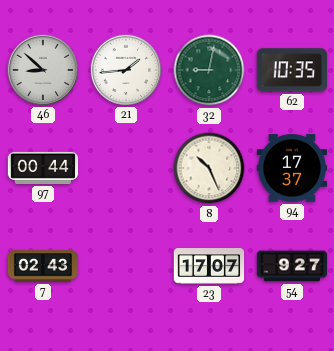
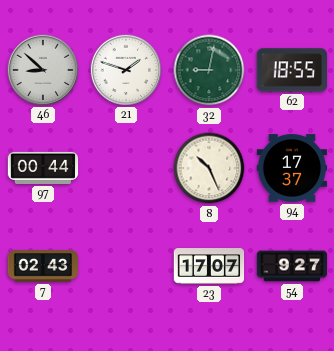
21: 1:44 -> 1:48
62: 10:35 -> 18:55
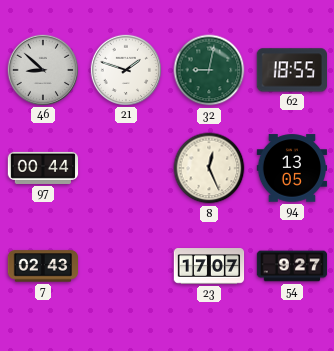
8: 10:26 -> 12:26
94: 17:37 -> 13:05
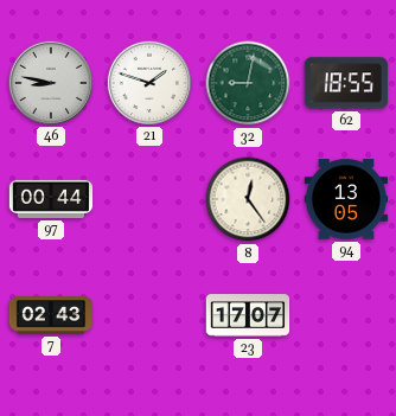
46: 8:52 -> 8:47
8: 12:26 -> 12:24
54: 9:27 -> none
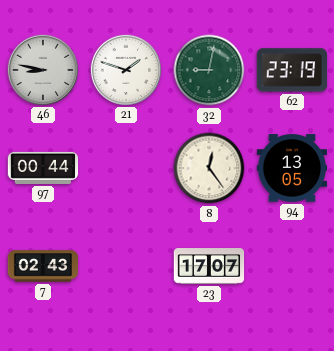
62: 18:55 -> 23:19
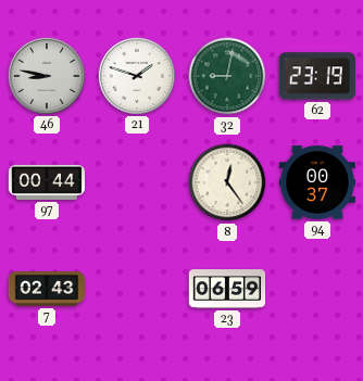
94: 13:05 -> 00:37
23: 17:07 -> 06:59
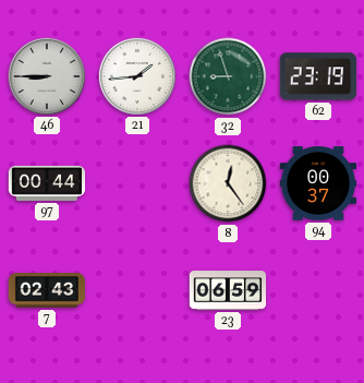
46: 8:47 -> 8:45
21: 1:48 -> 1:44
32: 9:02 -> 8:57
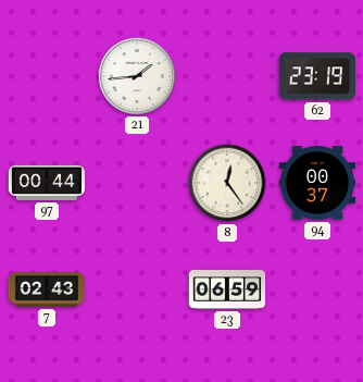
46: 8:45 -> none
32: 8:57 -> none
